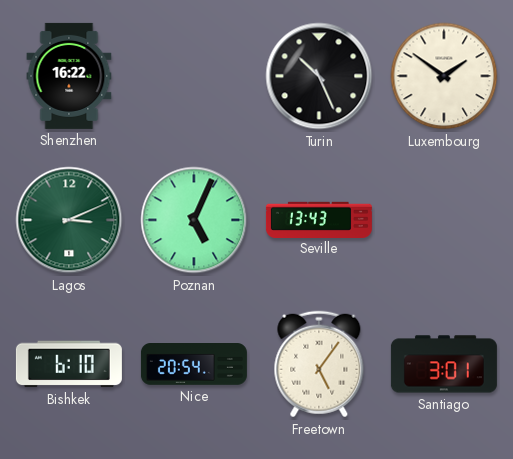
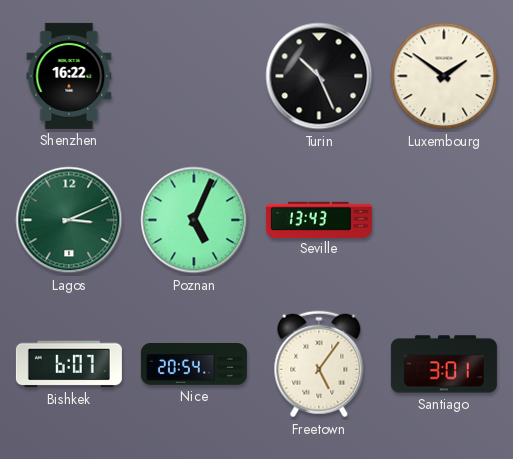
Bishkek: 6:10 -> 6:07
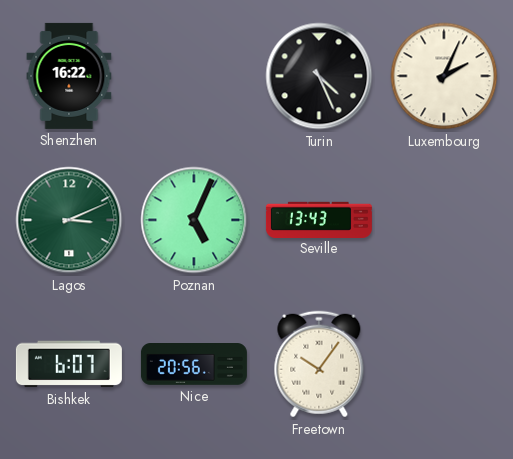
Turin: 10:26 -> 4:26
Luxembourg: 1:51 -> 2:04
Nice: 20:54 -> 20:56
Freetown: 5:06 -> 10:06
Santiago: 3:01 -> none
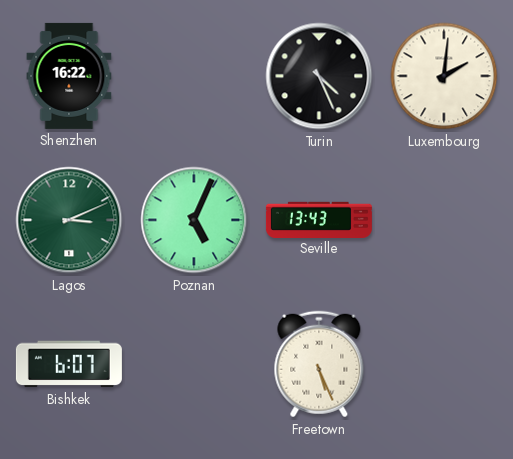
Luxembourg: 2:04 -> 2:01
Nice: 20:56 -> none
Freetown: 10:06 -> 5:26
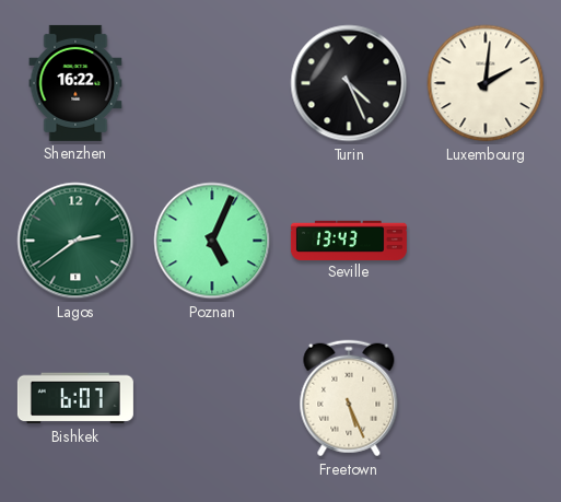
Lagos: 3:11 -> 2:39
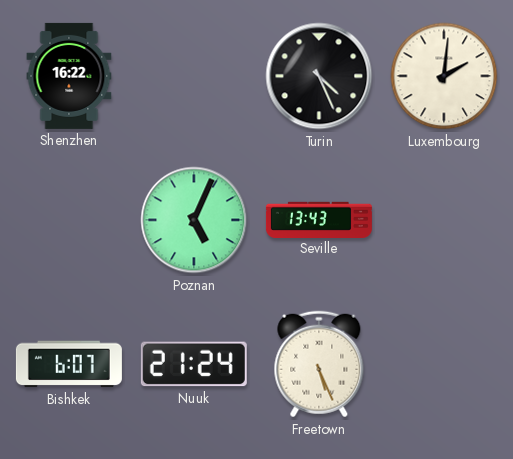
Lagos: 2:39 -> none
Nuuk: none -> 21:24
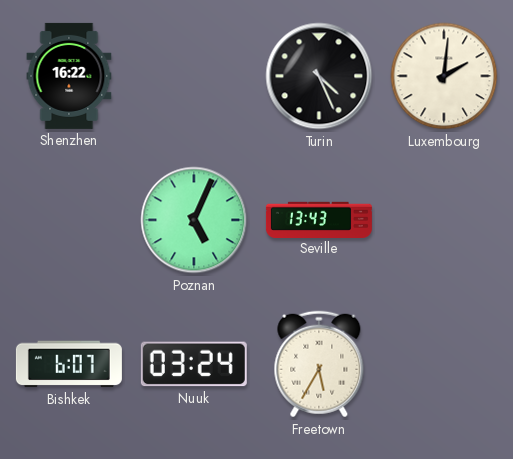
Nuuk: 21:24 -> 03:24
Freetown: 5:26 -> 5:35
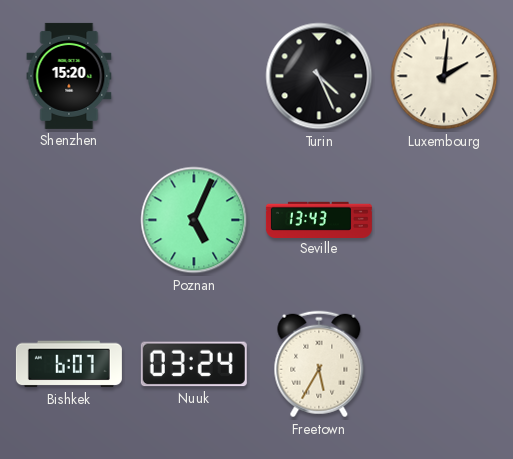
Shenzhen: 16:22 -> 15:20
